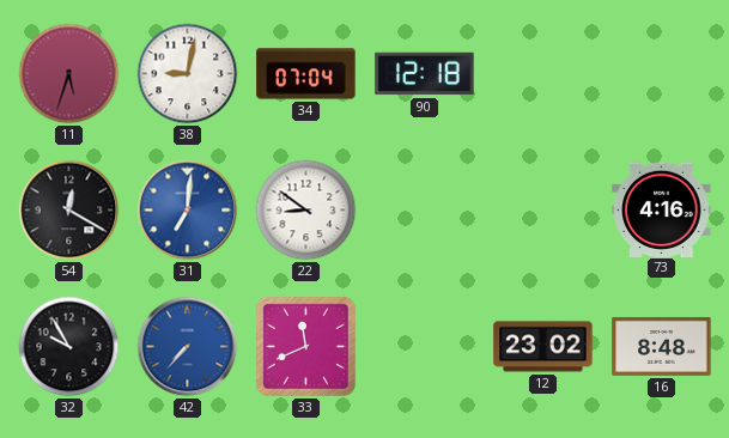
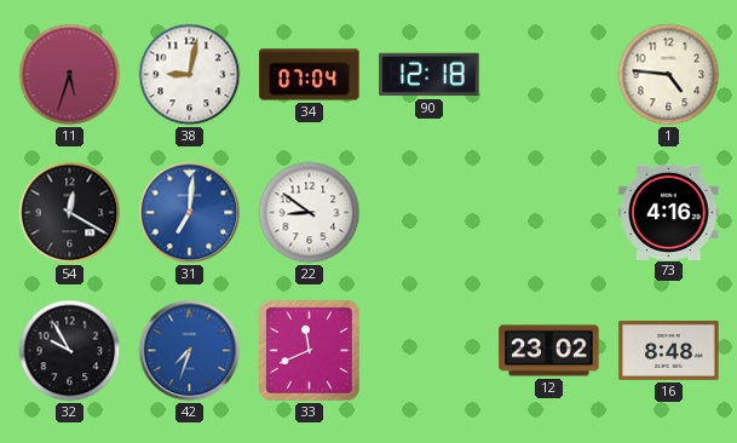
1: none -> 4:46
42: 7:37 -> 7:33
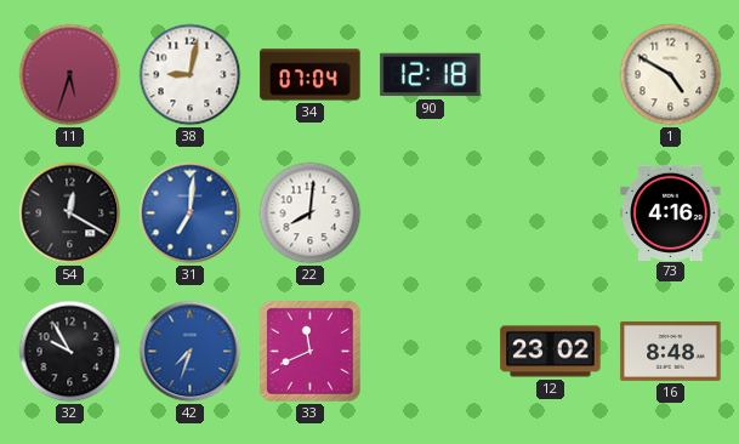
1: 4:46 -> 4:50
22: 8:51 -> 8:01
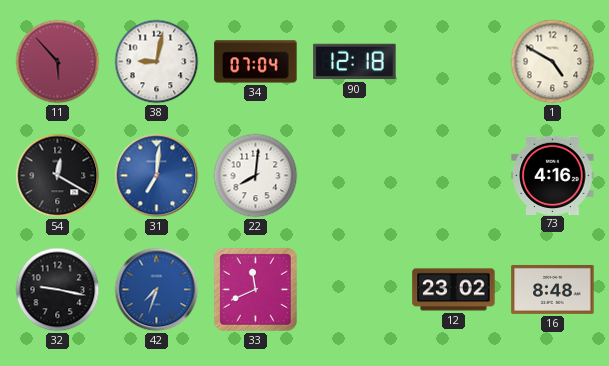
11: 5:33 -> 5:53
32: 9:55 -> 9:17
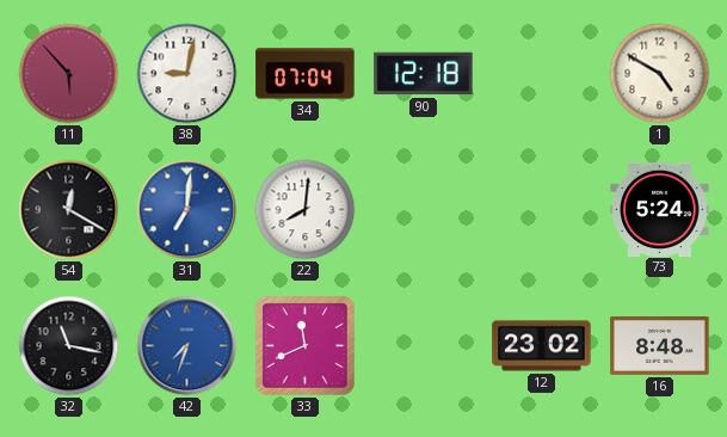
73: 4:16 -> 5:24
32: 9:17 -> 11:17
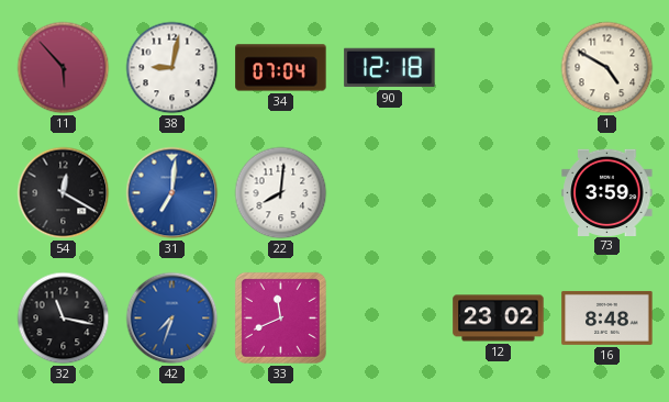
73: 5:24 -> 3:59
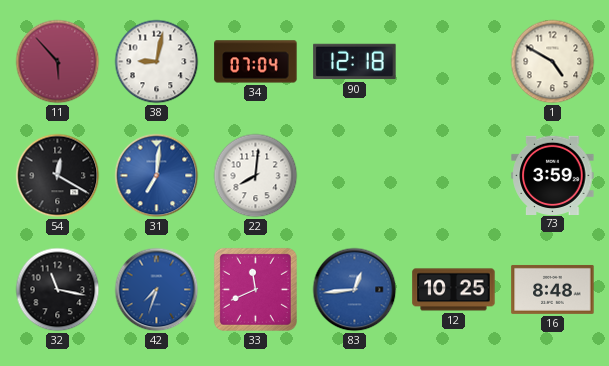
83: none -> 12:44
12: 23:02 -> 10:25
